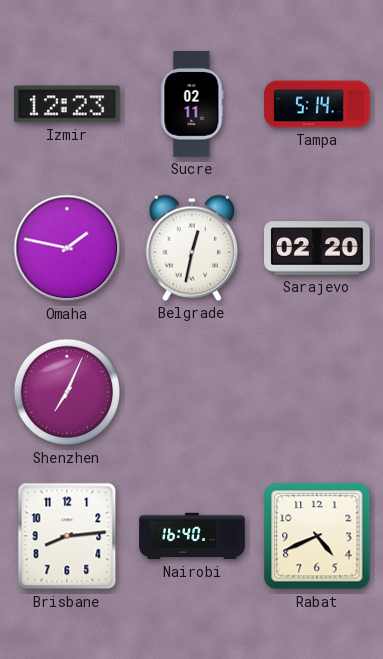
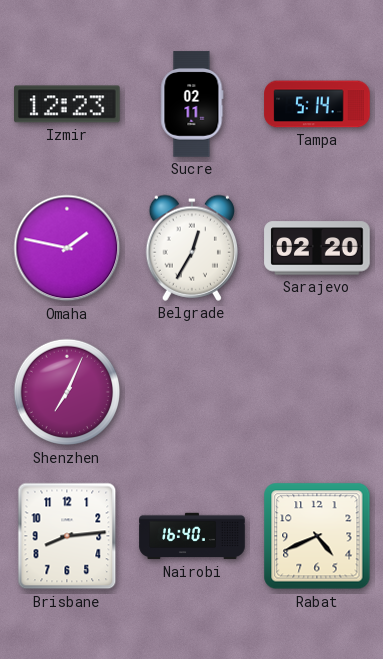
Belgrade: 12:32 -> 12:35
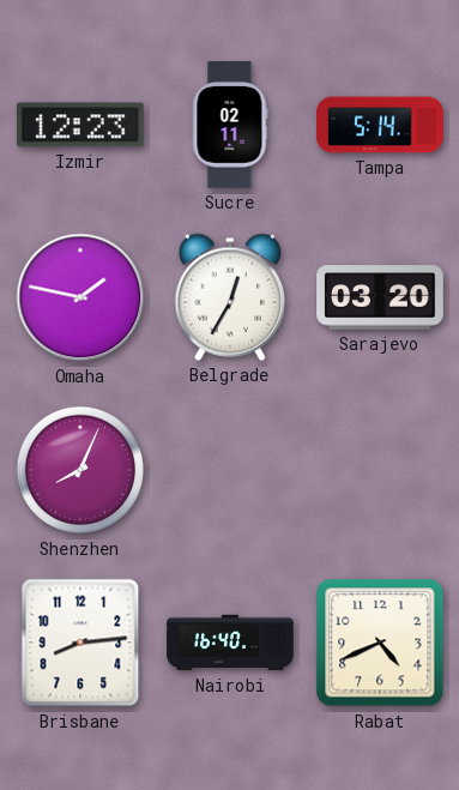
Sarajevo: 02:20 -> 03:20
Shenzhen: 7:04 -> 8:04
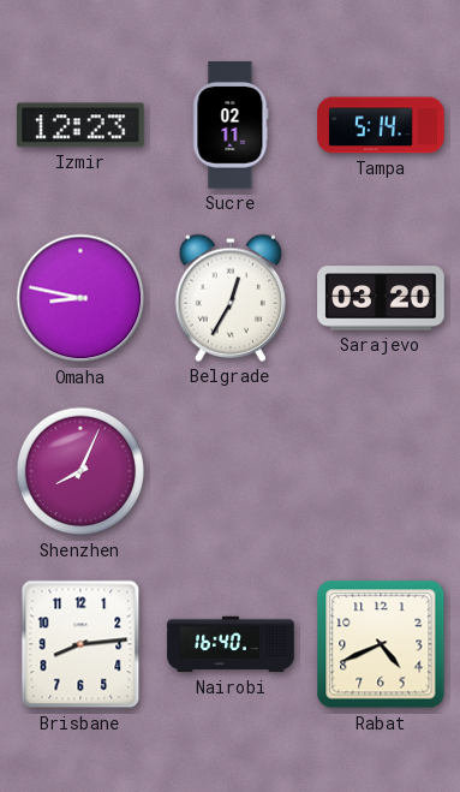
Omaha: 1:47 -> 8:47
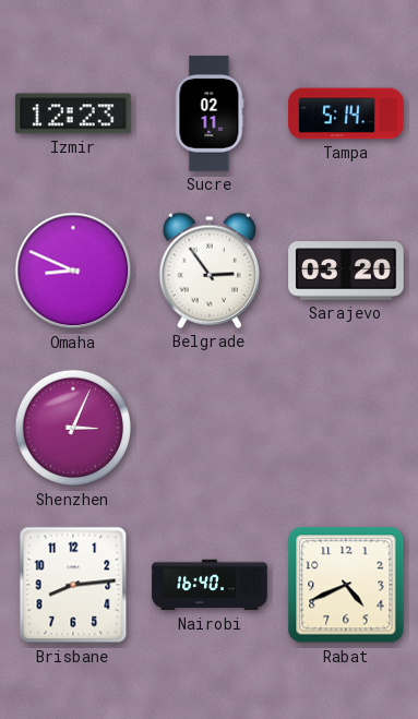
Omaha: 8:47 -> 8:49
Belgrade: 12:35 -> 2:54
Shenzhen: 8:04 -> 3:04
